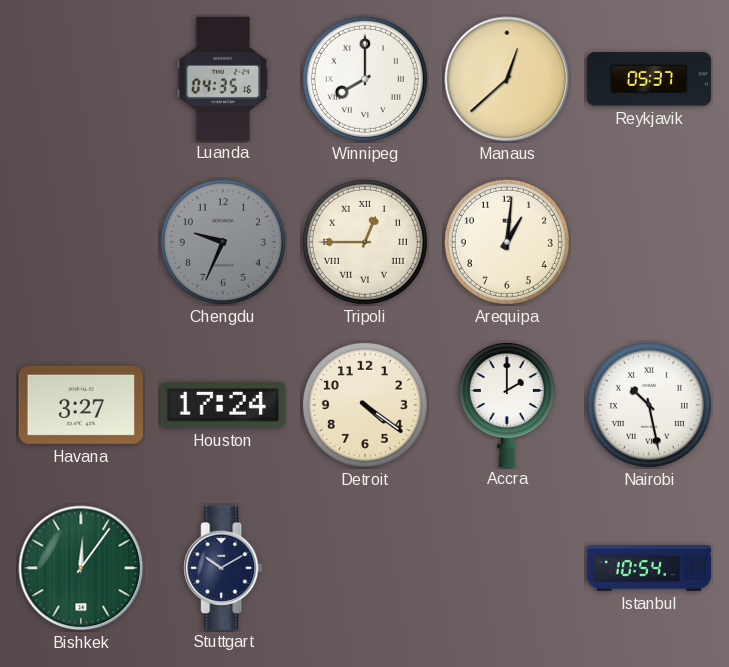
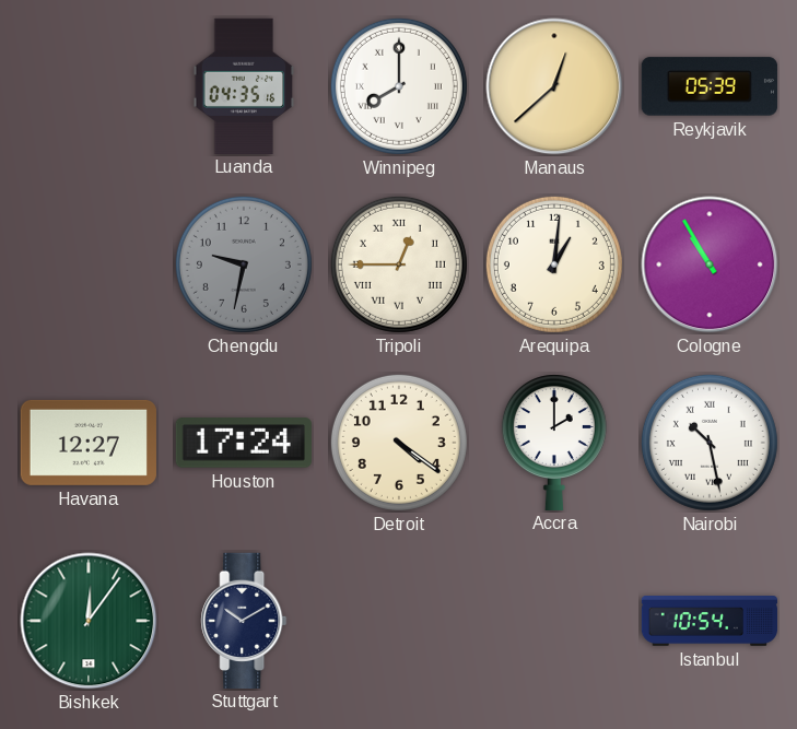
Reykjavik: 05:37 -> 05:39
Chengdu: 9:34 -> 9:32
Cologne: none -> 10:55
Havana: 3:27 -> 12:27
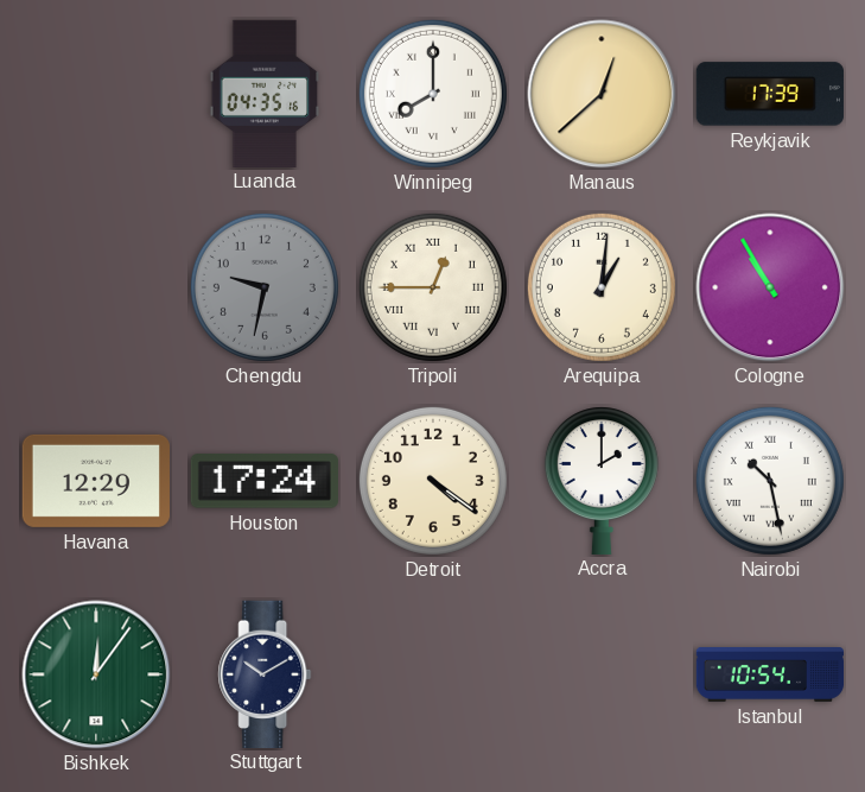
Reykjavik: 05:39 -> 17:39
Havana: 12:27 -> 12:29
